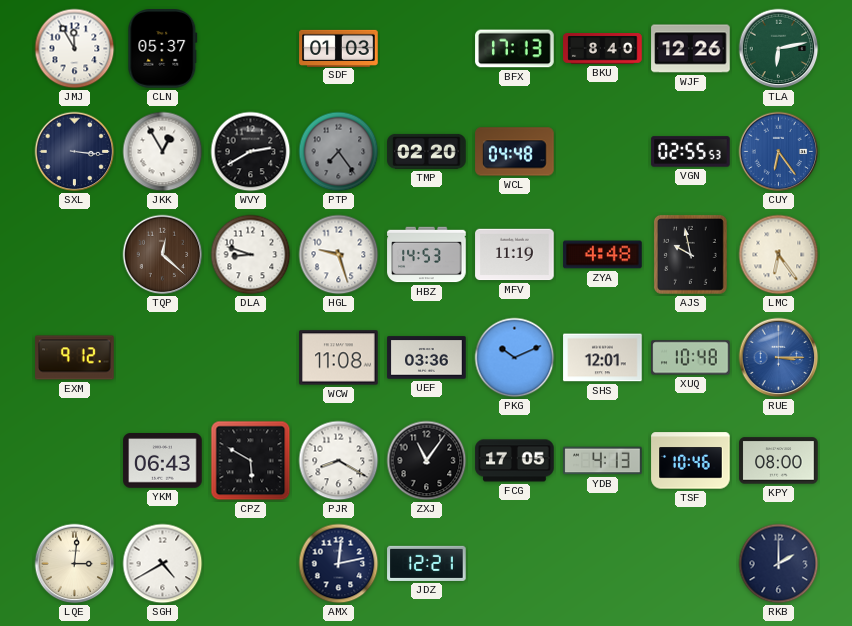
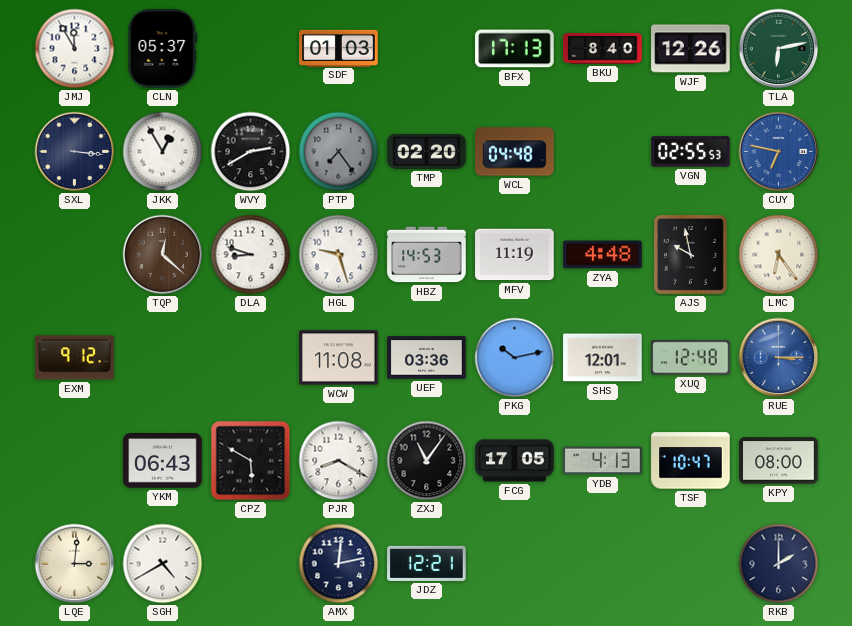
CUY: 6:24 -> 6:47
PKG: 10:11 -> 10:13
XUQ: 10:48 -> 12:48
TSF: 10:46 -> 10:47
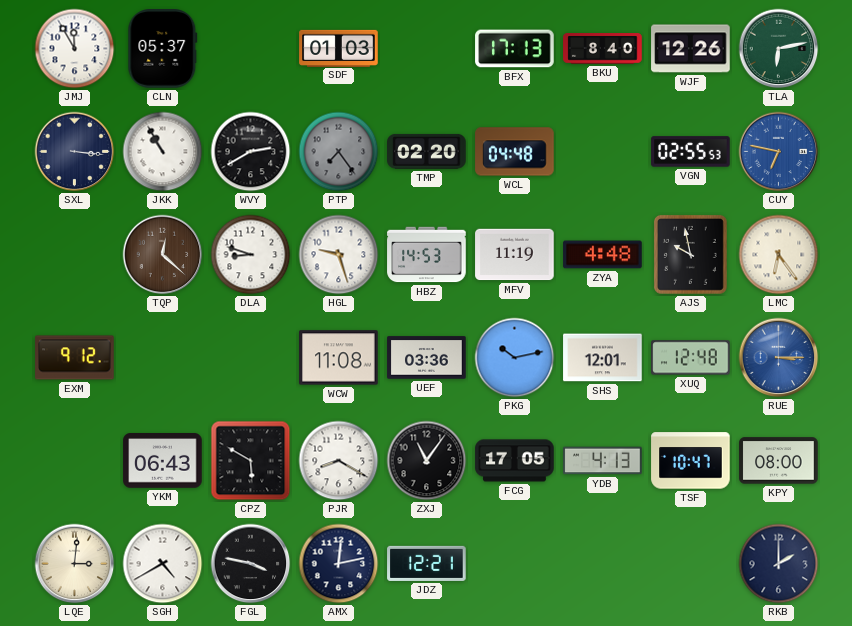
JKK: 12:55 -> 10:55
FGL: none -> 3:47
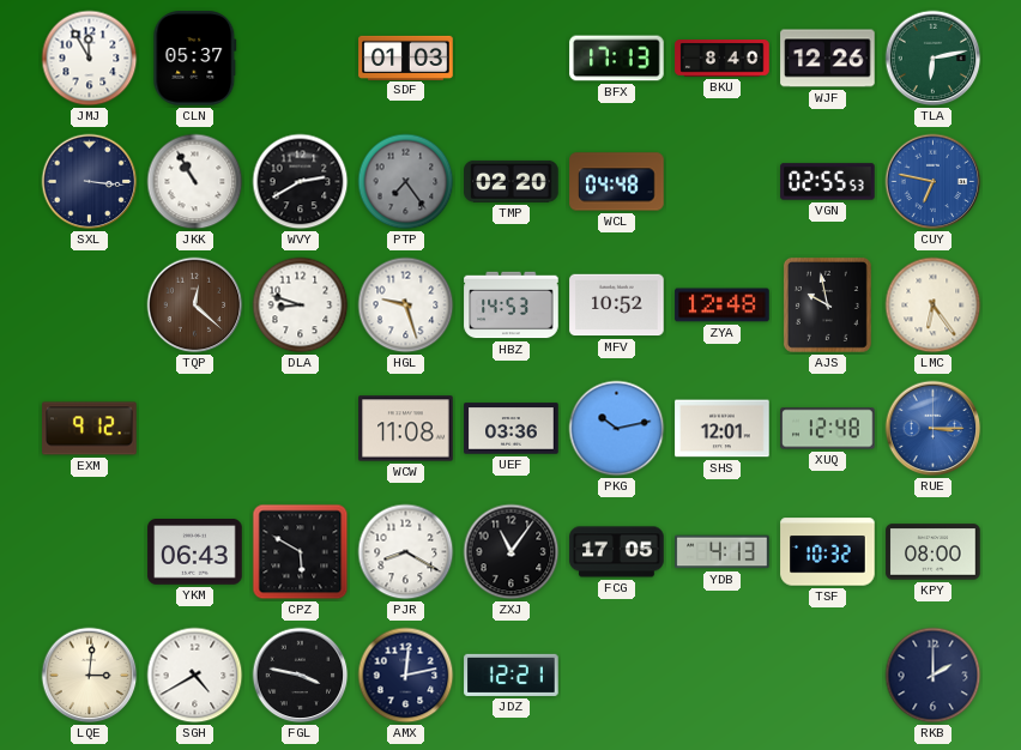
MFV: 11:19 -> 10:52
ZYA: 4:48 -> 12:48
TSF: 10:47 -> 10:32
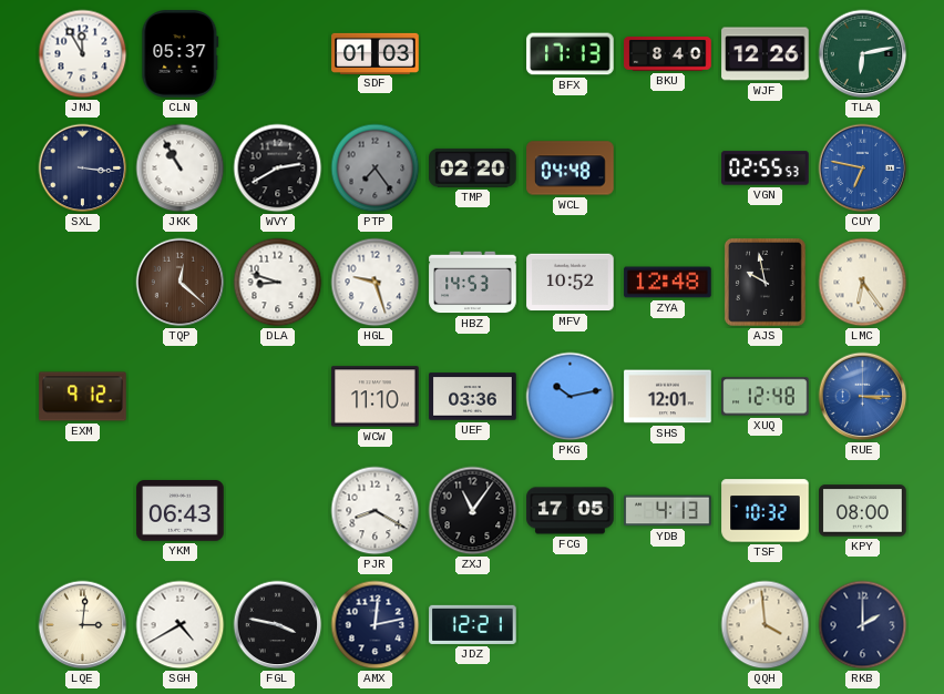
WCW: 11:08 -> 11:10
CPZ: 5:50 -> none
QQH: none -> 3:59
